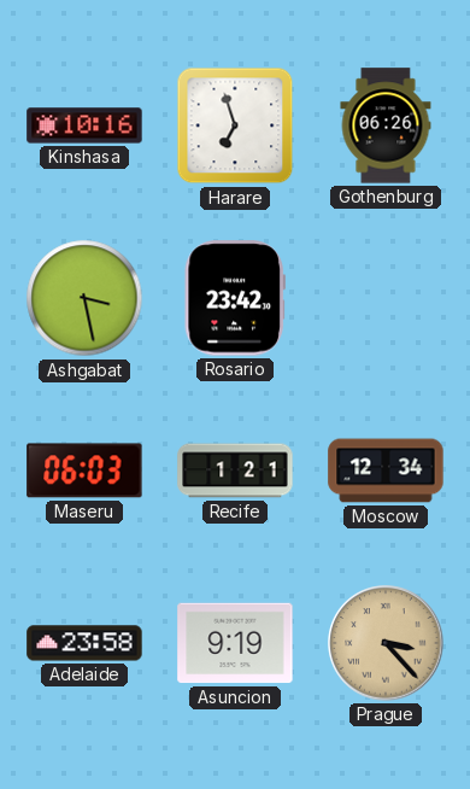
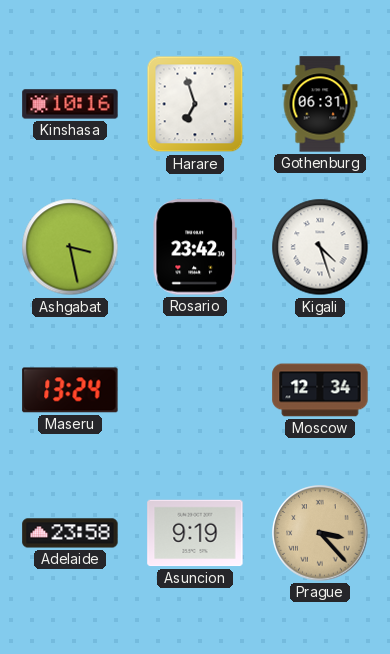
Gothenburg: 06:26 -> 06:31
Kigali: none -> 4:27
Maseru: 06:03 -> 13:24
Recife: 1:21 -> none
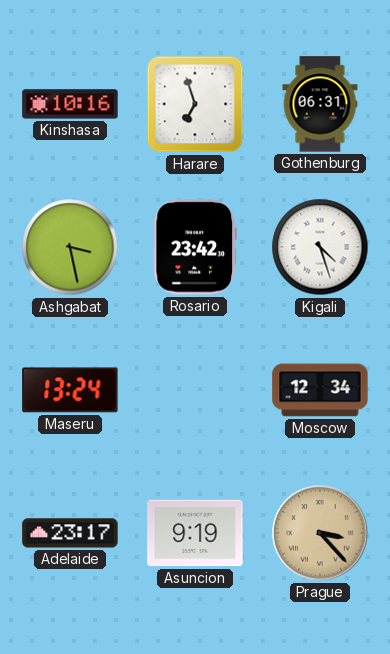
Adelaide: 23:58 -> 23:17
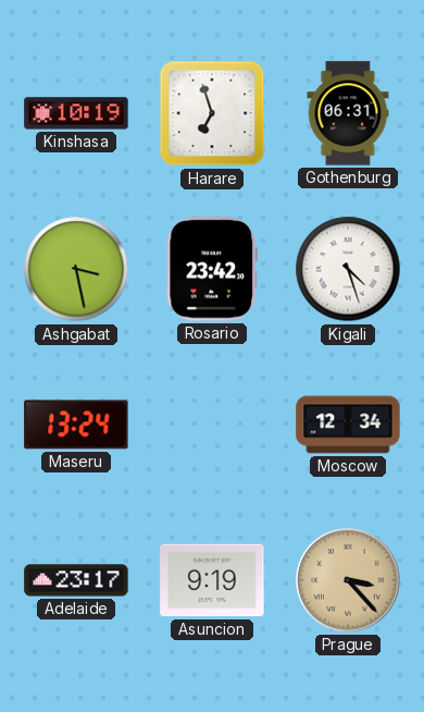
Kinshasa: 10:16 -> 10:19
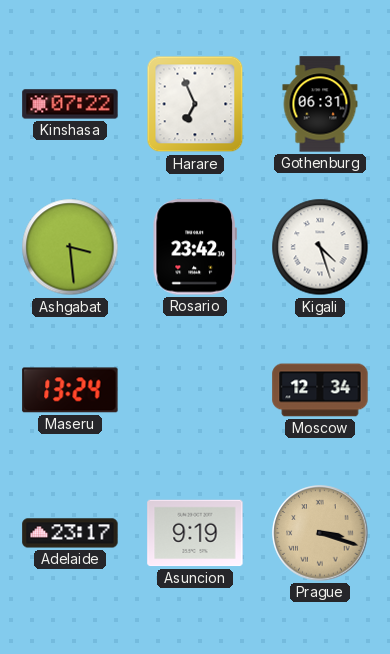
Kinshasa: 10:19 -> 07:22
Harare: 6:57 -> 6:56
Ashgabat: 3:28 -> 3:29
Prague: 3:23 -> 3:18
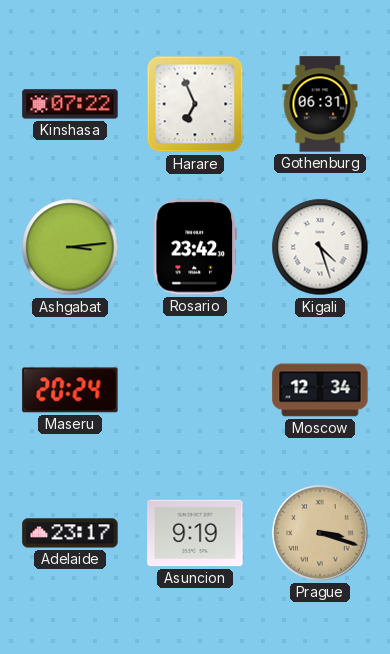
Ashgabat: 3:29 -> 3:14
Maseru: 13:24 -> 20:24
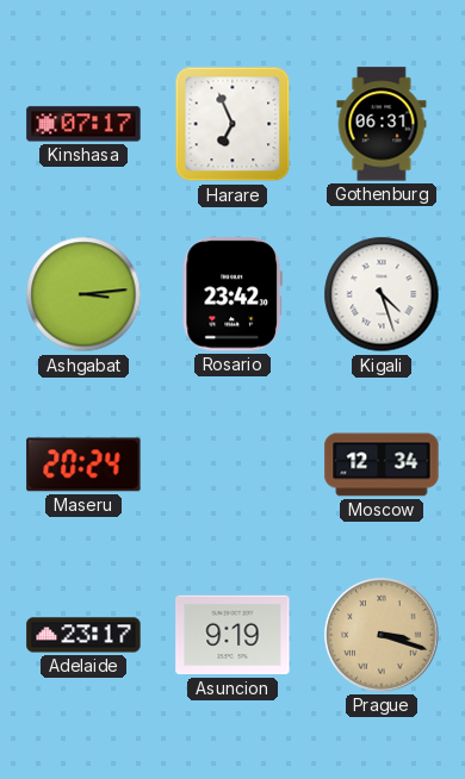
Kinshasa: 07:22 -> 07:17
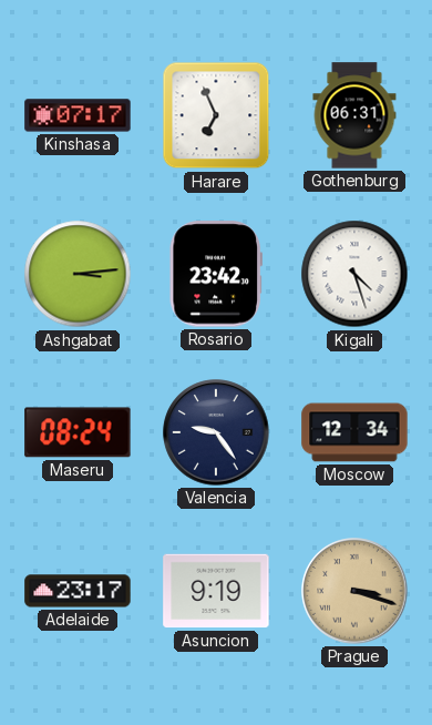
Maseru: 20:24 -> 08:24
Valencia: none -> 9:24
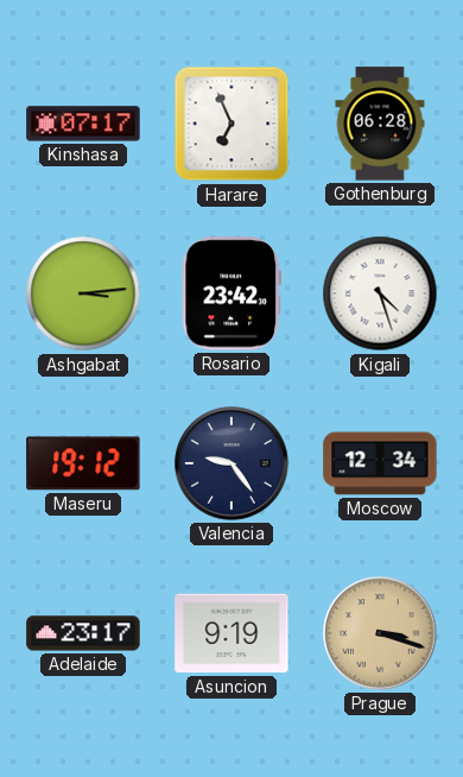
Gothenburg: 06:31 -> 06:28
Maseru: 08:24 -> 19:12
